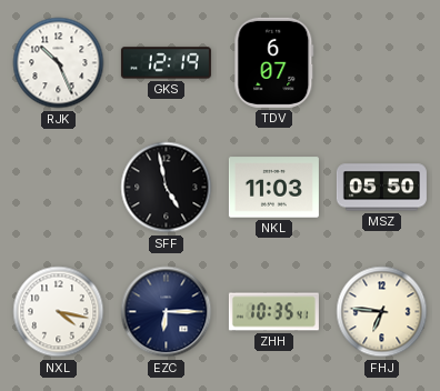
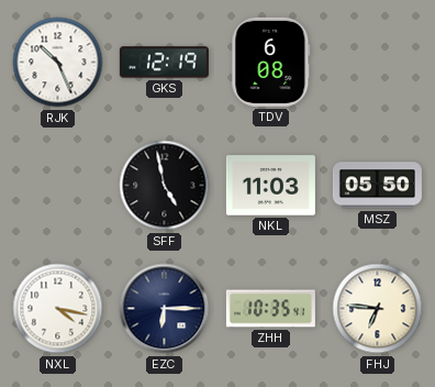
TDV: 6:07 -> 6:08
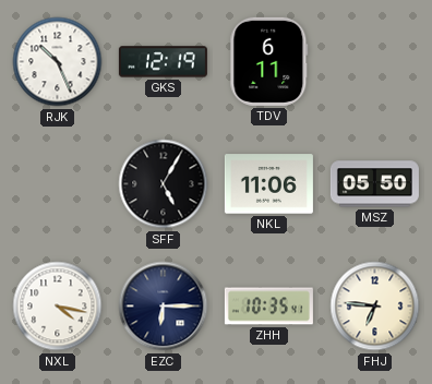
TDV: 6:08 -> 6:11
SFF: 4:58 -> 5:05
NKL: 11:03 -> 11:06
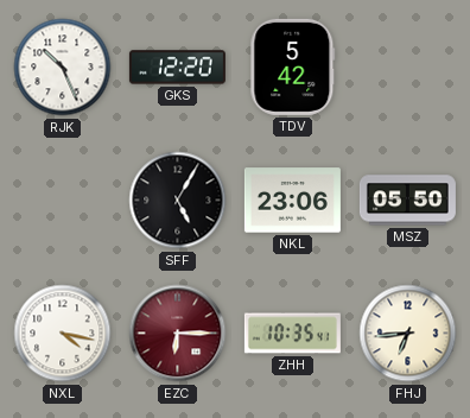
GKS: 12:19 -> 12:20
TDV: 6:11 -> 5:42
NKL: 11:06 -> 23:06
EZC dial: navy -> burgundy
FHJ: 6:46 -> 6:44
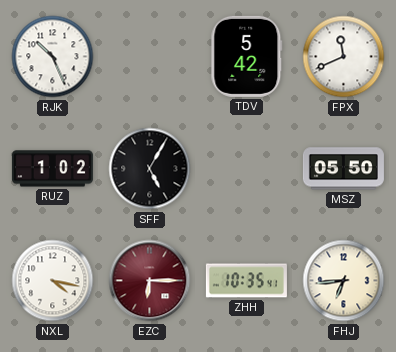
GKS: 12:20 -> none
FPX: none -> 11:41
RUZ: none -> 1:02
NKL: 23:06 -> none
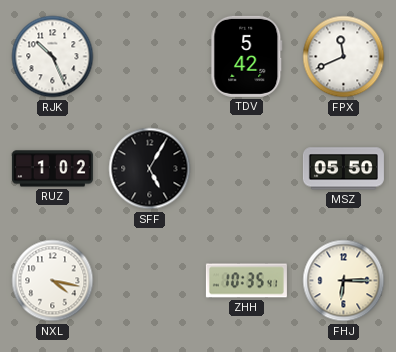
EZC: 6:15 -> none
FHJ: 6:44 -> 6:15
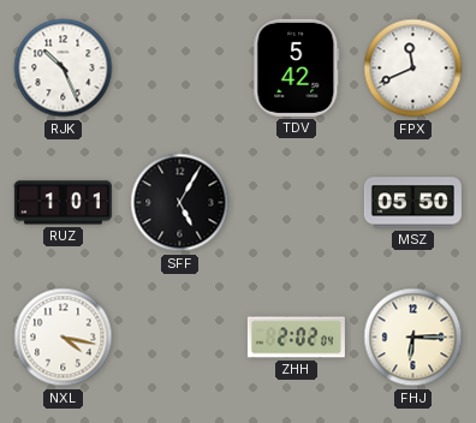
RUZ: 1:02 -> 1:01
ZHH: 10:35 -> 2:02
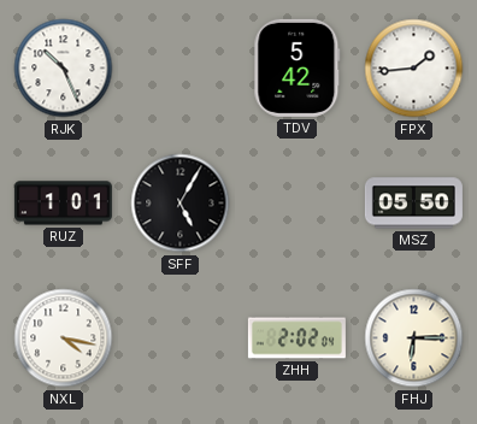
FPX: 11:41 -> 1:44
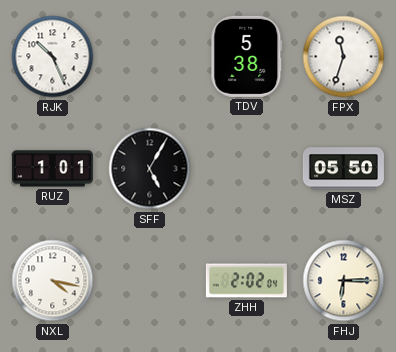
TDV: 5:42 -> 5:38
FPX: 1:44 -> 11:33
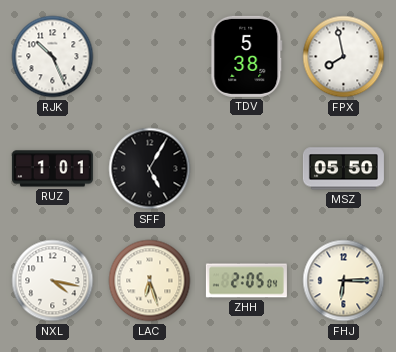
FPX: 11:33 -> 7:58
LAC: none -> 6:27
ZHH: 2:02 -> 2:05
